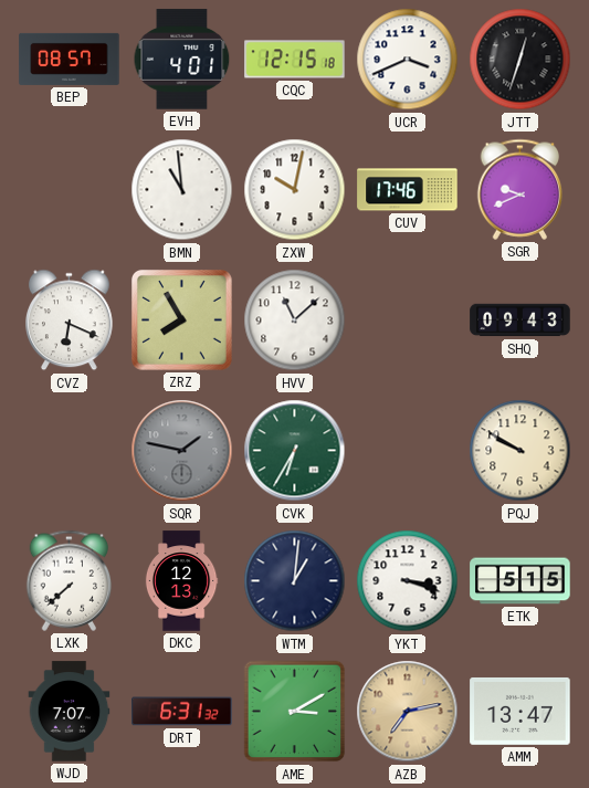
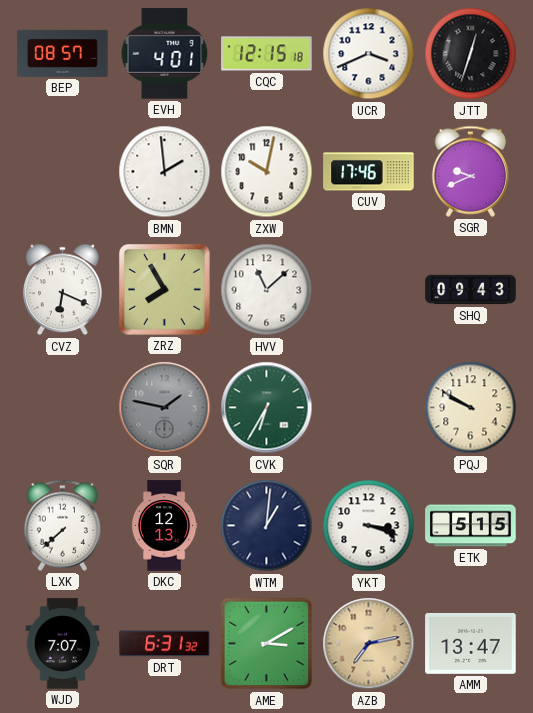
BMN: 10:59 -> 1:59
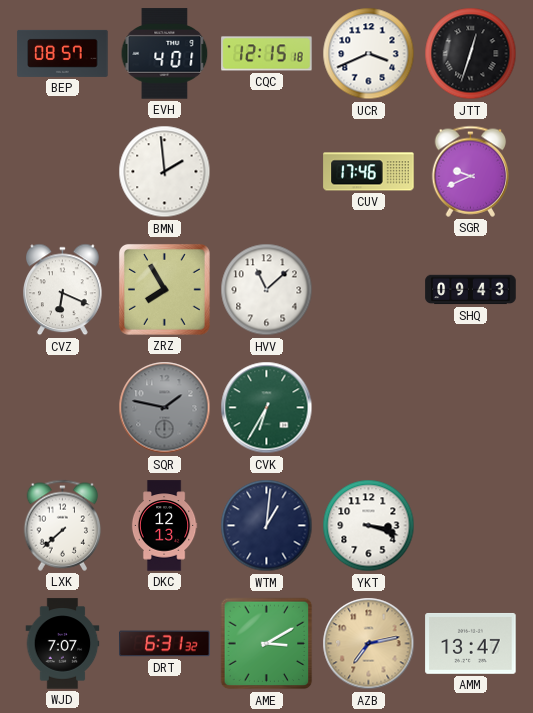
ZXW: 10:02 -> none
PQJ: 9:50 -> none
ETK: 5:15 -> none
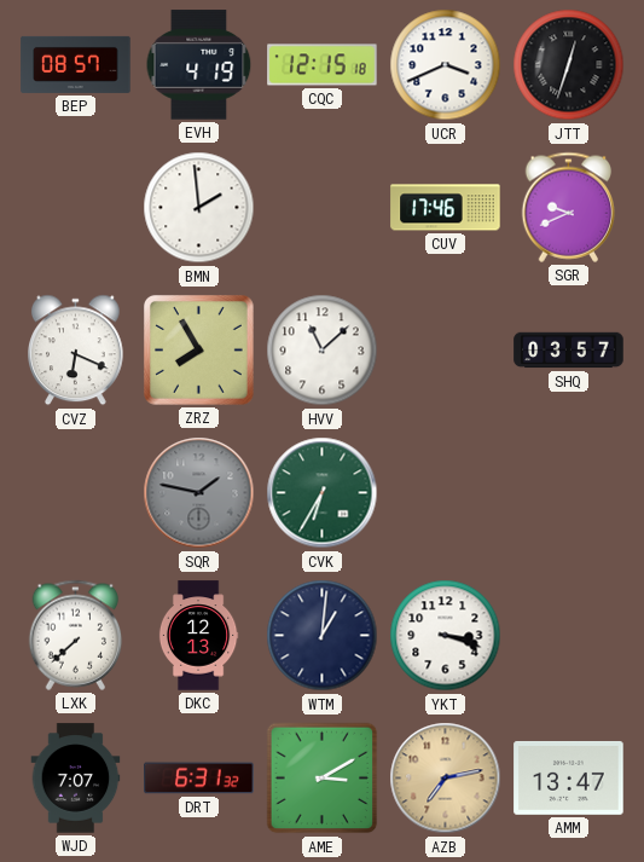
EVH: 4:01 -> 4:19
SHQ: 09:43 -> 03:57
